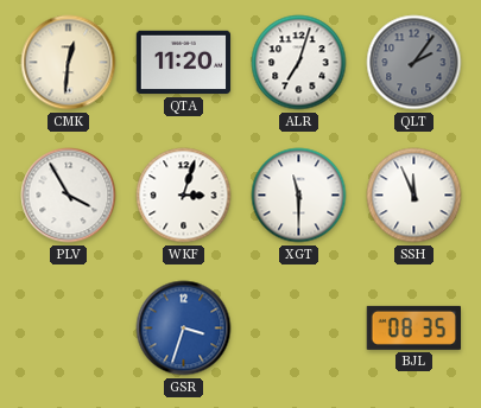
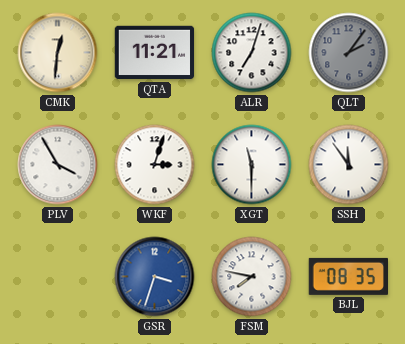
QTA: 11:20 -> 11:21
SSH: 11:56 -> 11:54
FSM: none -> 7:47
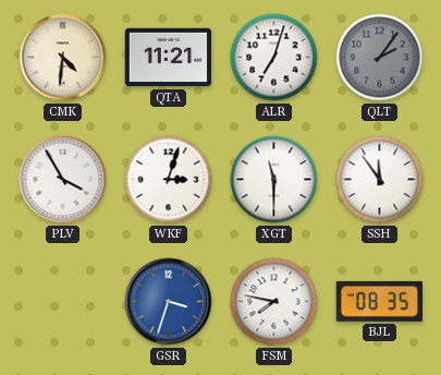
CMK: 12:31 -> 4:31
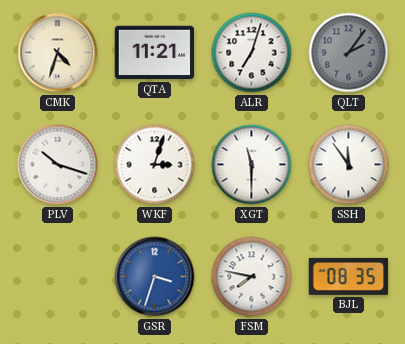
CMK: 4:31 -> 4:33
PLV: 3:55 -> 10:18
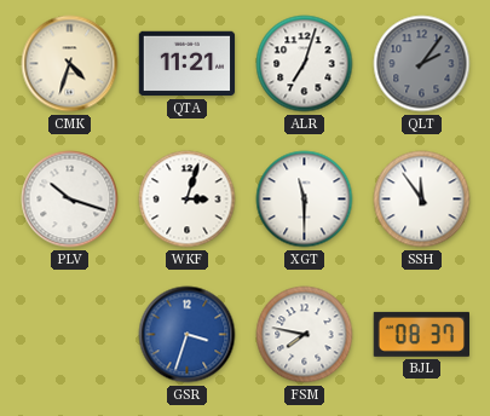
BJL: 08:35 -> 08:37
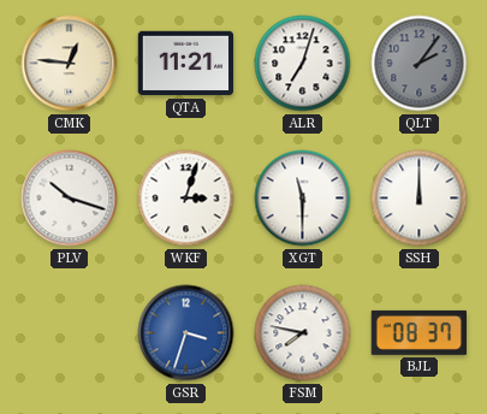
CMK: 4:33 -> 12:46
SSH: 11:54 -> 12:00
